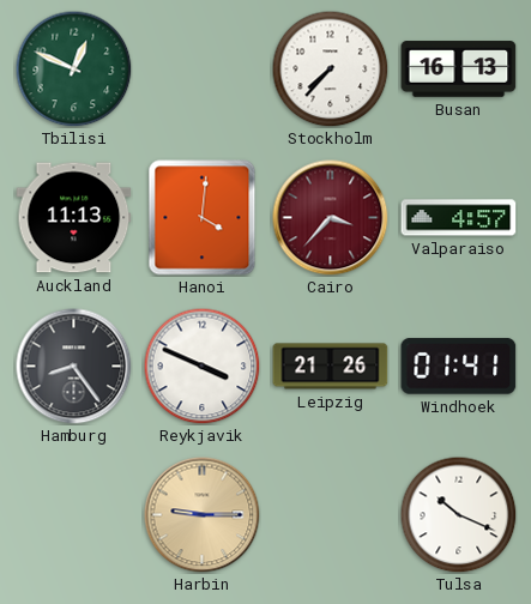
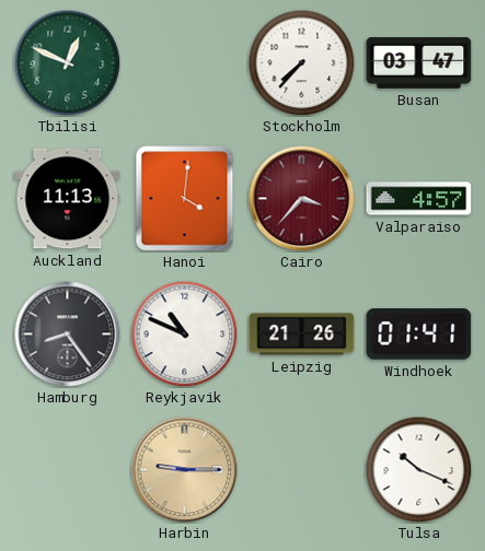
Busan: 16:13 -> 03:47
Reykjavik: 3:49 -> 10:49
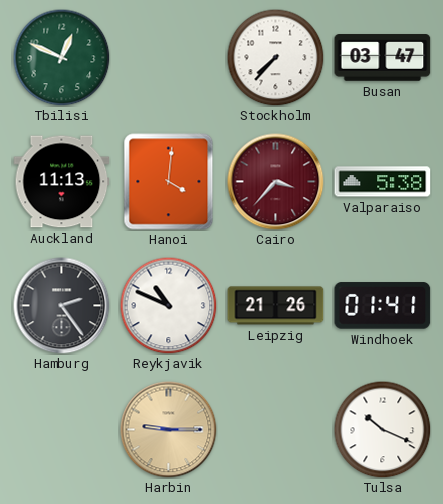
Valparaiso: 4:57 -> 5:38
Hamburg: 8:24 -> 2:24
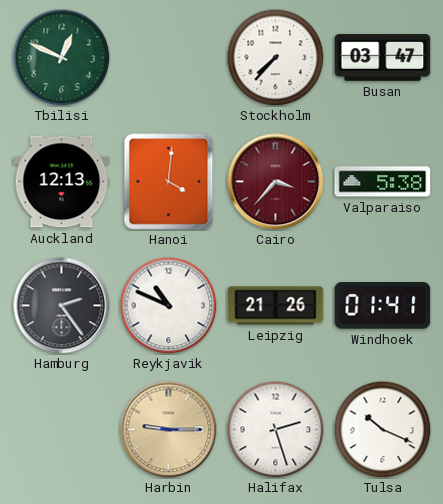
Auckland: 11:13 -> 12:13
Halifax: none -> 2:27
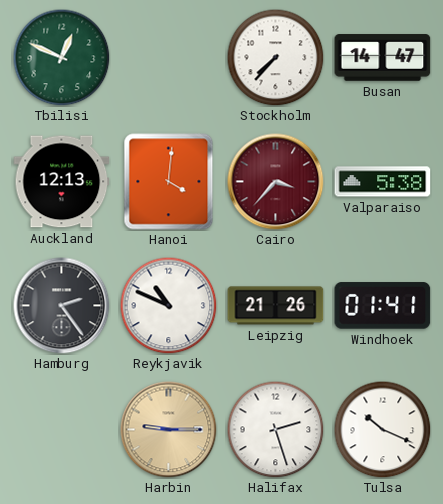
Busan: 03:47 -> 14:47
